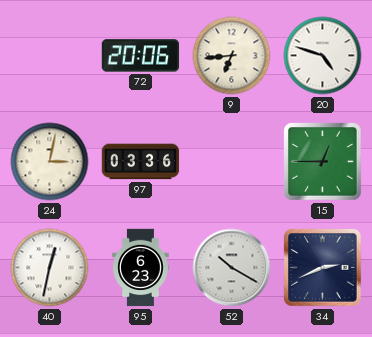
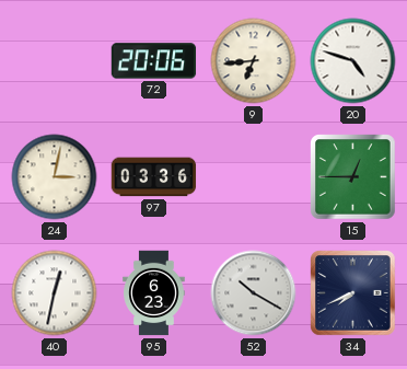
34: 2:41 -> 7:41
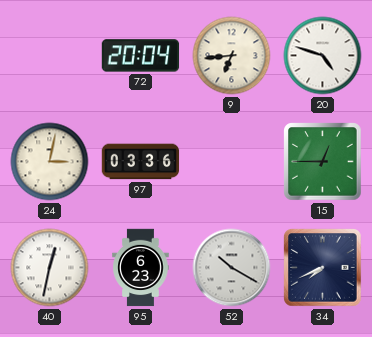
72: 20:06 -> 20:04
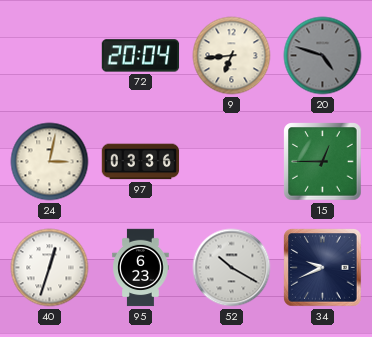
20 dial: white -> grey
40: 12:32 -> 12:33
34: 7:41 -> 9:41
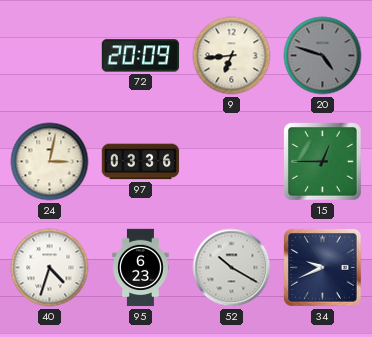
72: 20:04 -> 20:09
40: 12:33 -> 4:33
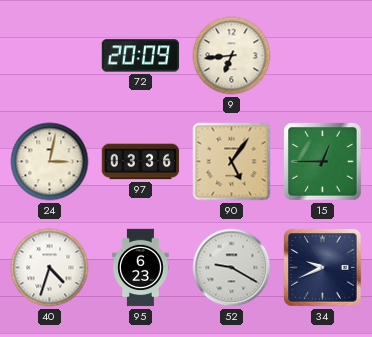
20: 4:48 -> none
90: none -> 5:06
52: 10:20 -> 9:20
